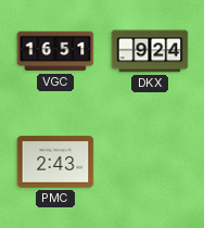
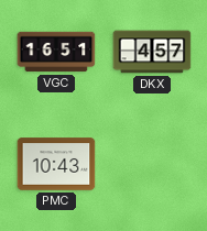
DKX: 9:24 -> 4:57
PMC: 2:43 -> 10:43
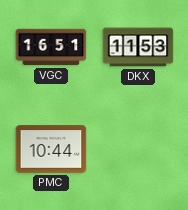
DKX: 4:57 -> 11:53
PMC: 10:43 -> 10:44
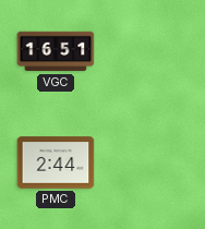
DKX: 11:53 -> none
PMC: 10:44 -> 2:44
